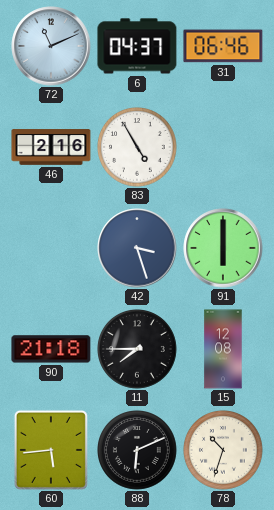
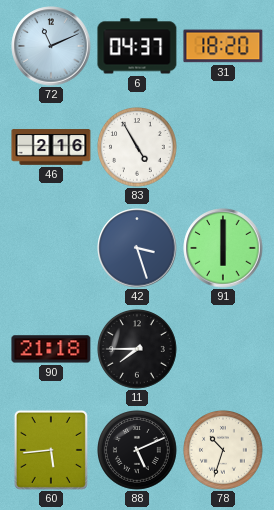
31: 06:46 -> 18:20
15: 12:08 -> none
88: 6:11 -> 5:11
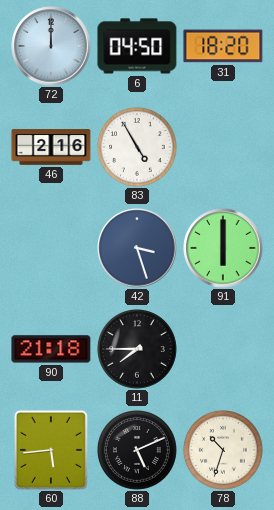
72: 11:11 -> 12:00
6: 04:37 -> 04:50
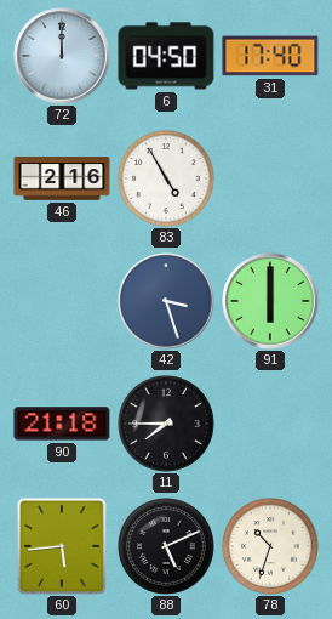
31: 18:20 -> 17:40
